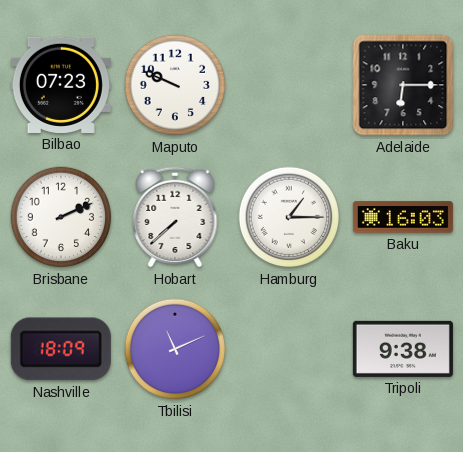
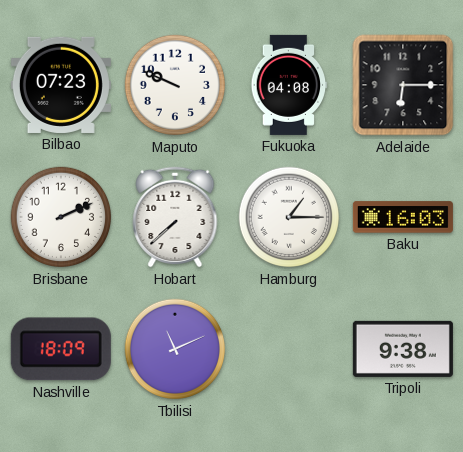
Fukuoka: none -> 04:08
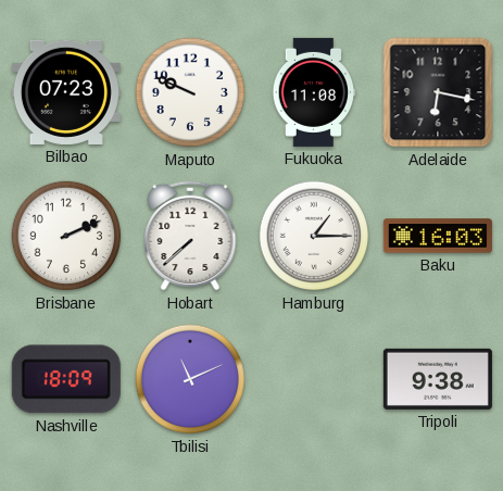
Fukuoka: 04:08 -> 11:08
Adelaide: 6:15 -> 6:17
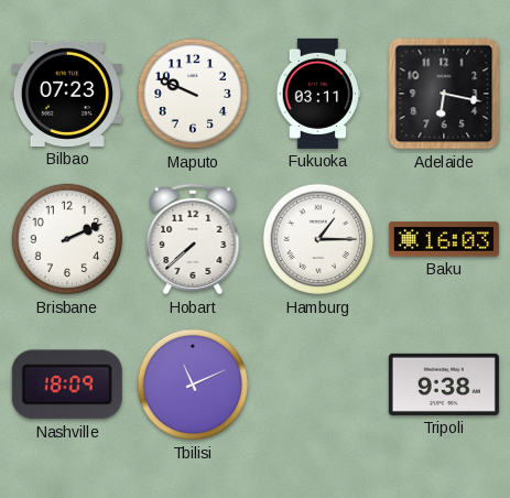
Fukuoka: 11:08 -> 03:11
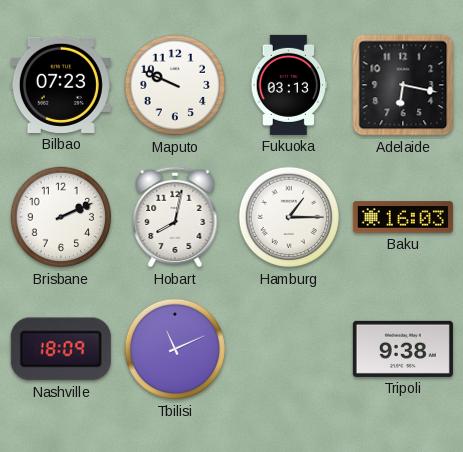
Fukuoka: 03:11 -> 03:13
Hobart: 7:38 -> 8:02
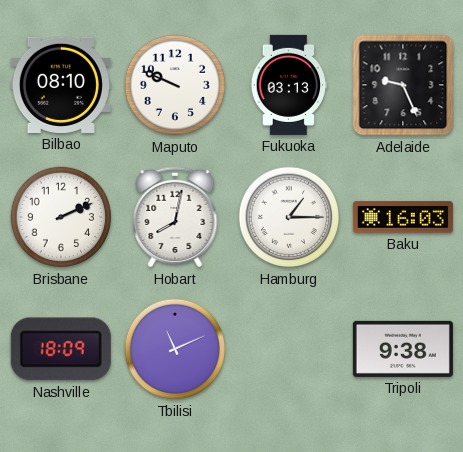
Bilbao: 07:23 -> 08:10
Adelaide: 6:17 -> 9:26
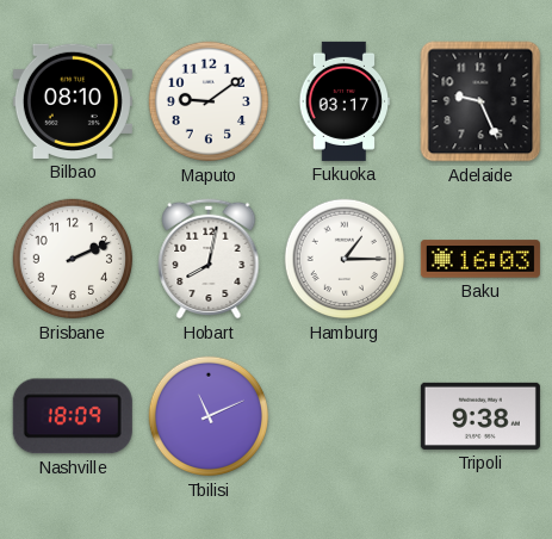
Maputo: 9:49 -> 9:09
Fukuoka: 03:13 -> 03:17
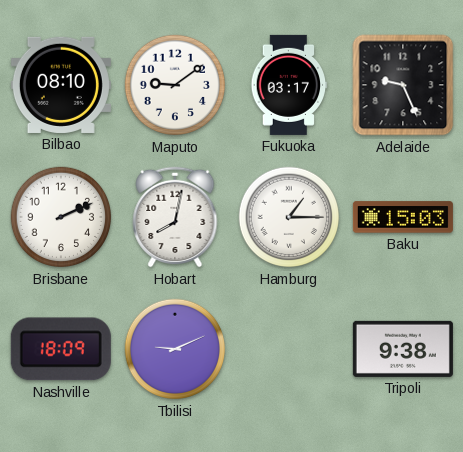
Baku: 16:03 -> 15:03
Tbilisi: 11:11 -> 9:11
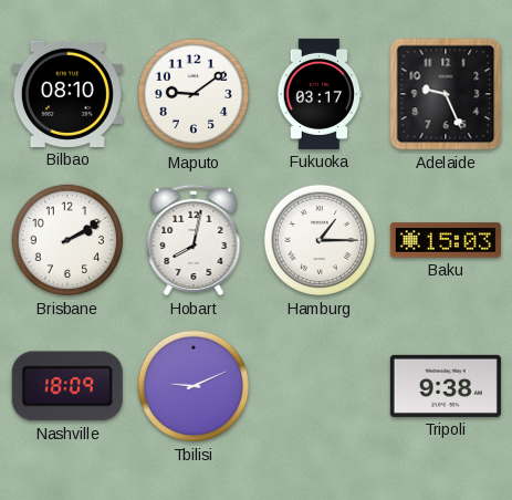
Brisbane: 2:11 -> 2:10
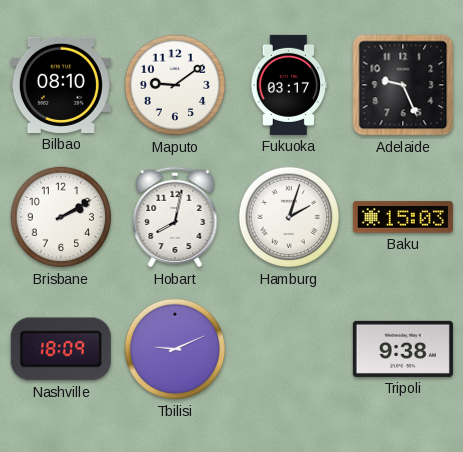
Hamburg: 1:15 -> 2:03
